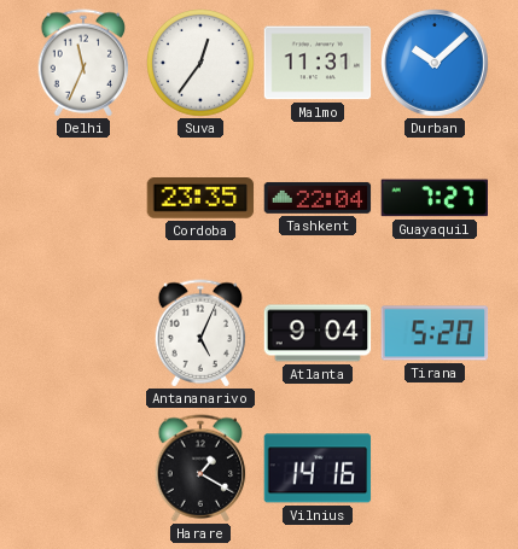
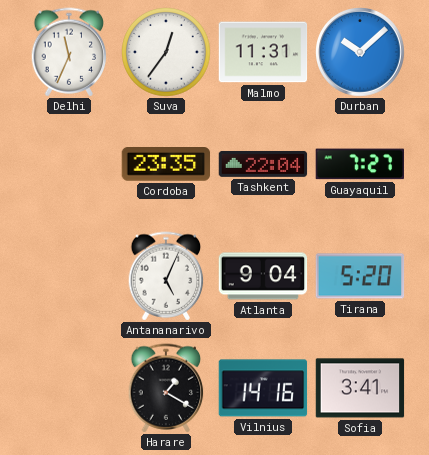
Sofia: none -> 3:41
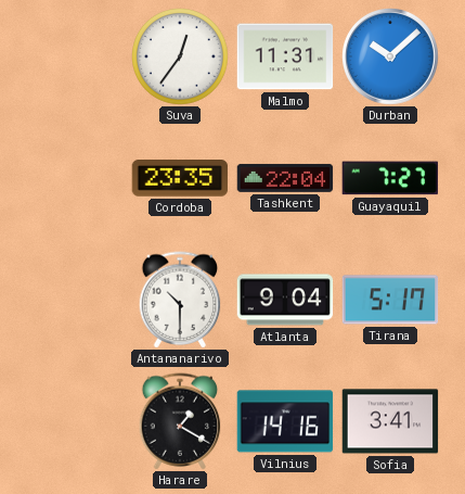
Delhi: 11:34 -> none
Antananarivo: 5:04 -> 10:30
Tirana: 5:20 -> 5:17
